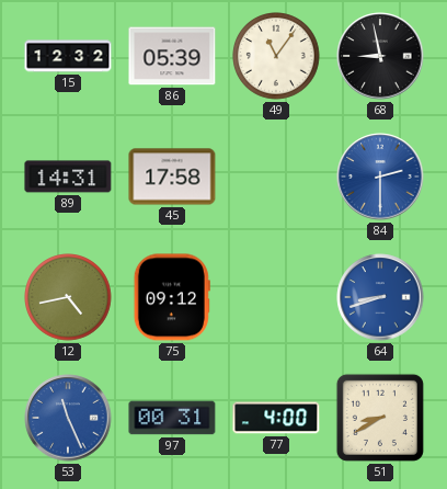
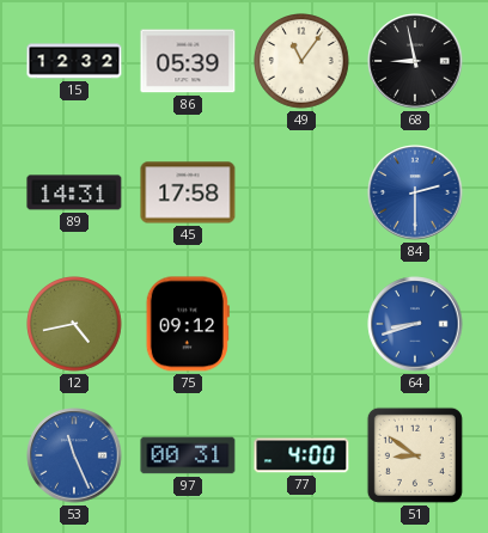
51: 8:40 -> 8:51
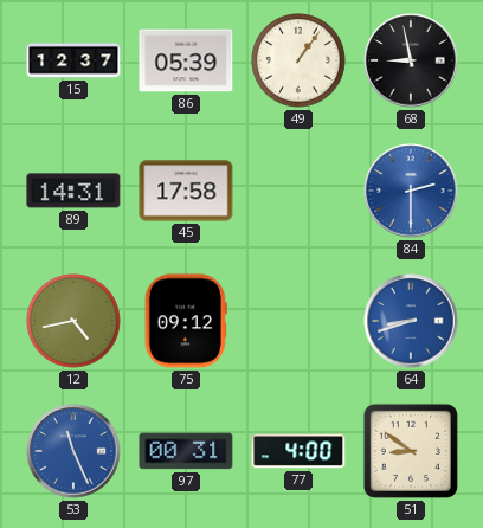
15: 12:32 -> 12:37
49: 11:06 -> 1:06
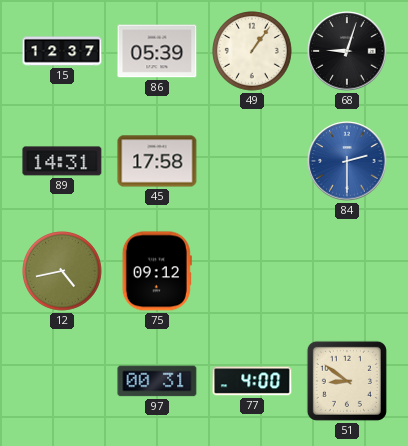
68: 8:58 -> 9:03
64: 8:42 -> none
53: 11:26 -> none
